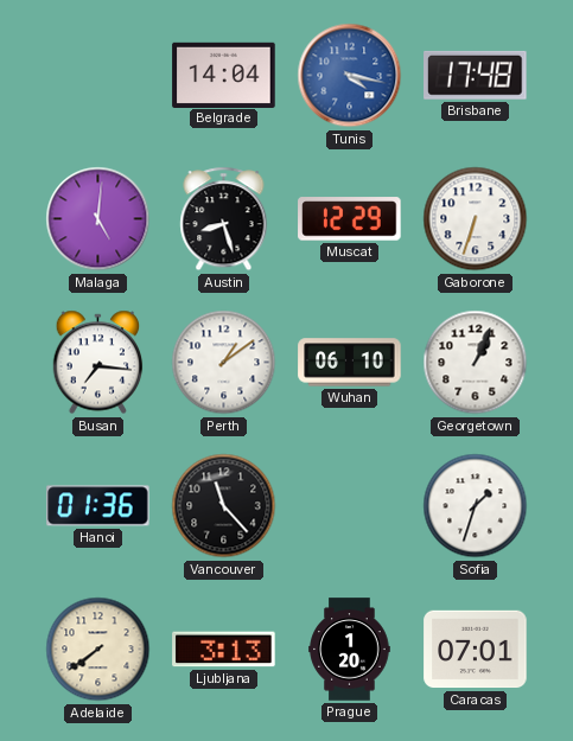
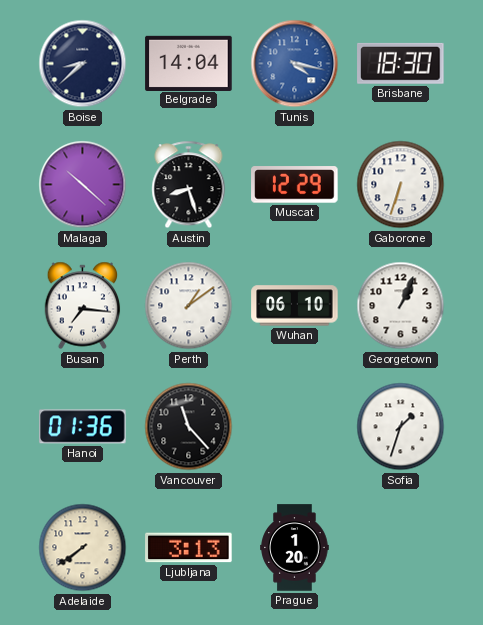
Boise: none -> 8:38
Brisbane: 17:48 -> 18:30
Malaga: 5:01 -> 10:22
Caracas: 07:01 -> none
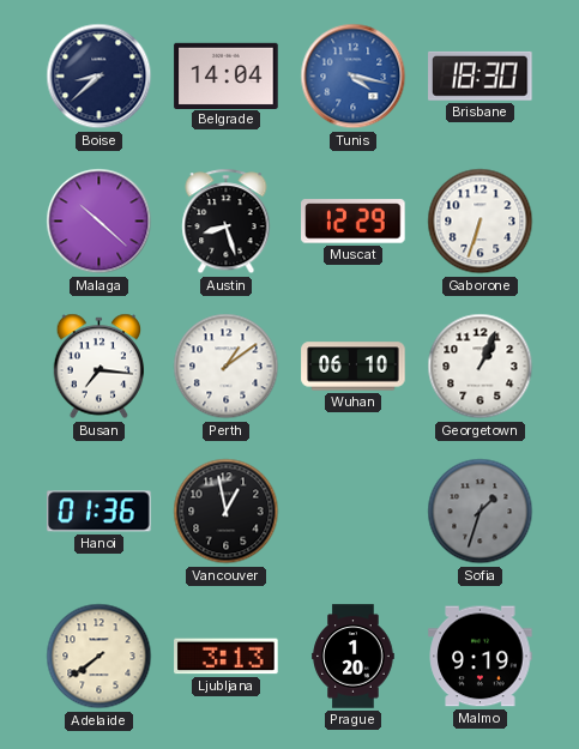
Vancouver: 11:23 -> 12:58
Sofia dial: white -> grey
Malmo: none -> 9:19
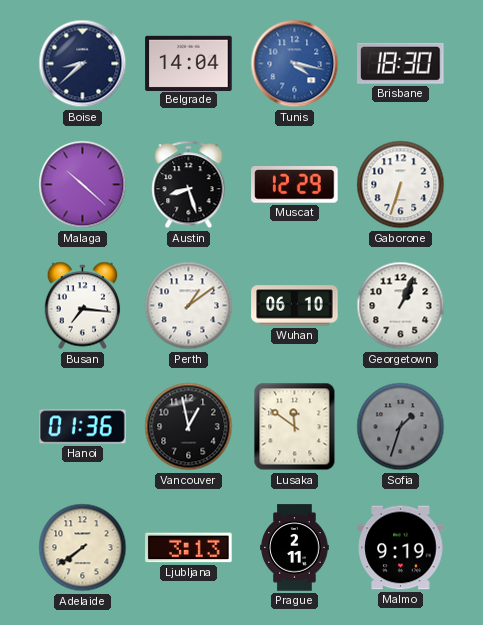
Lusaka: none -> 11:51
Prague: 1:20 -> 2:11
